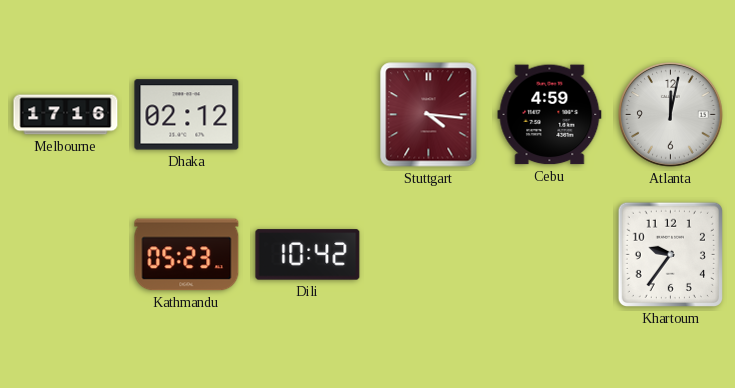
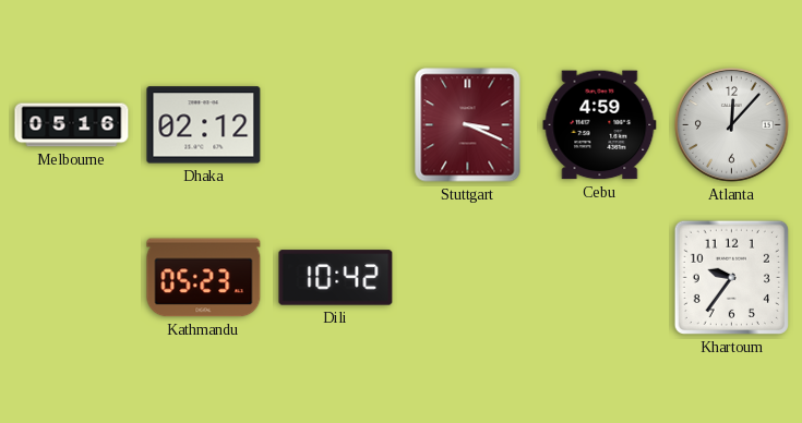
Melbourne: 17:16 -> 05:16
Stuttgart: 4:16 -> 3:19
Atlanta: 12:02 -> 12:07
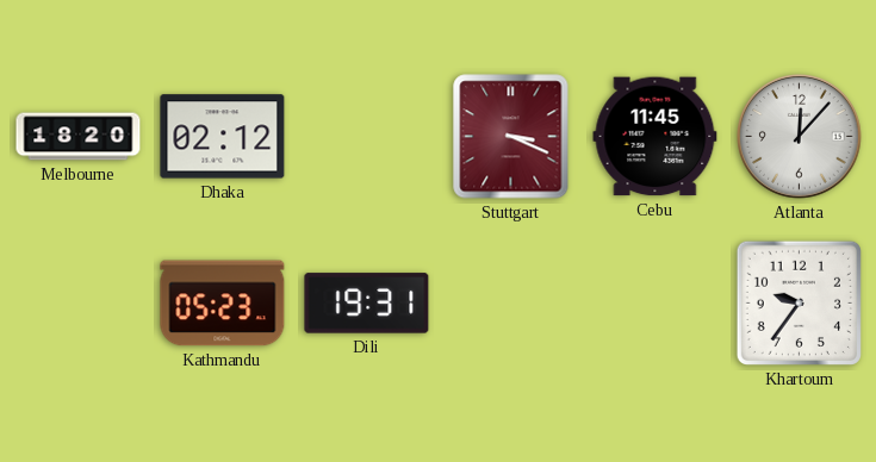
Melbourne: 05:16 -> 18:20
Cebu: 4:59 -> 11:45
Dili: 10:42 -> 19:31
